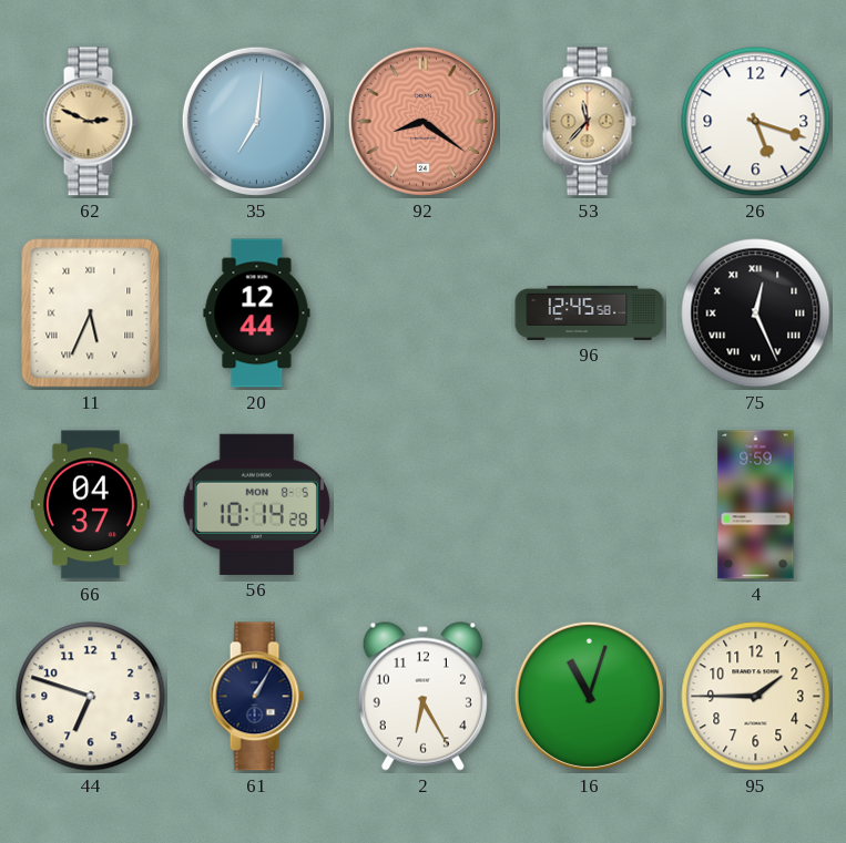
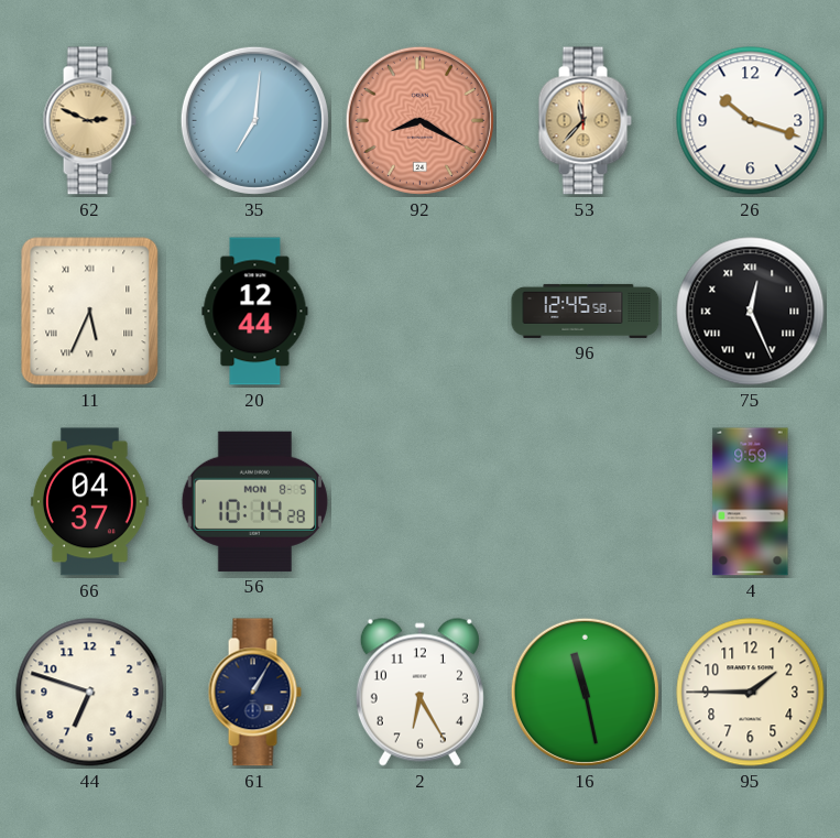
92: 8:21 -> 8:20
26: 5:18 -> 10:18
16: 11:03 -> 11:28
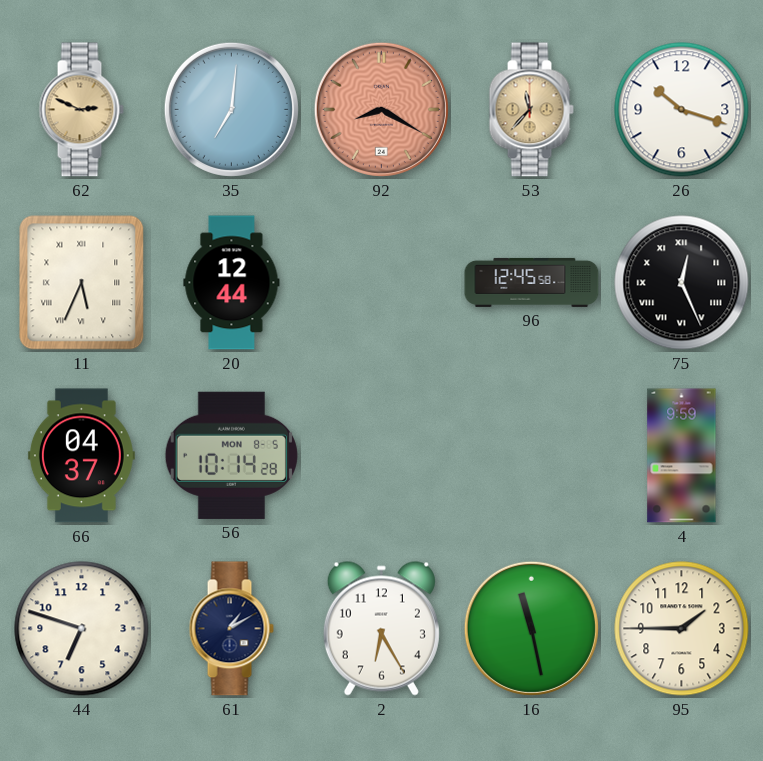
61: 1:05 -> 1:10
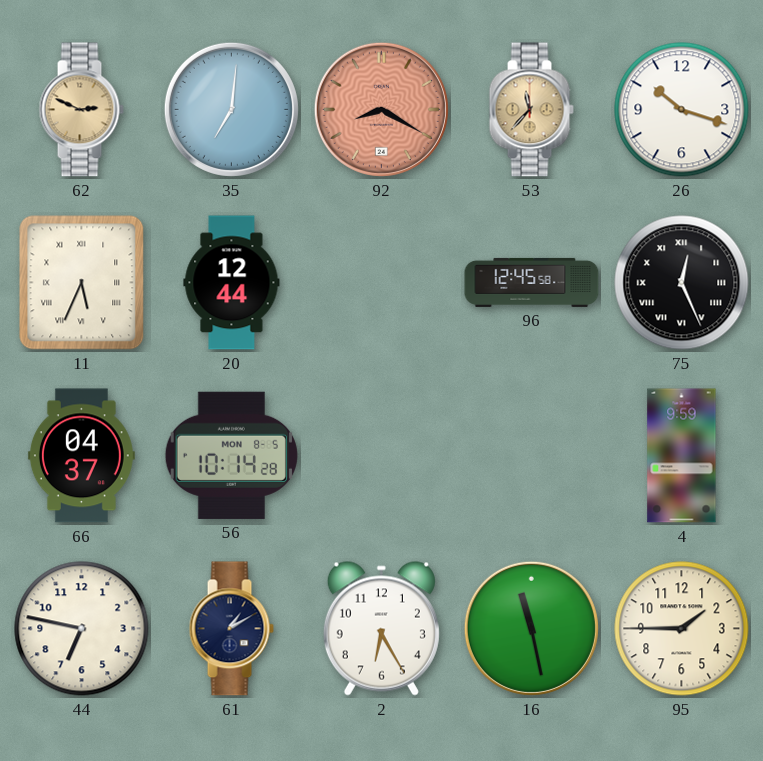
44: 6:48 -> 6:47
